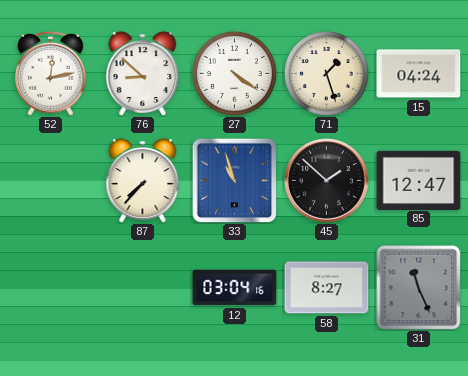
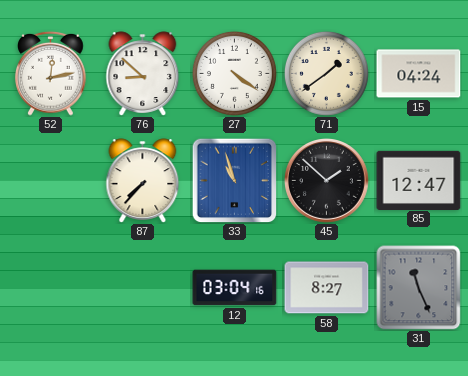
71: 1:27 -> 1:39
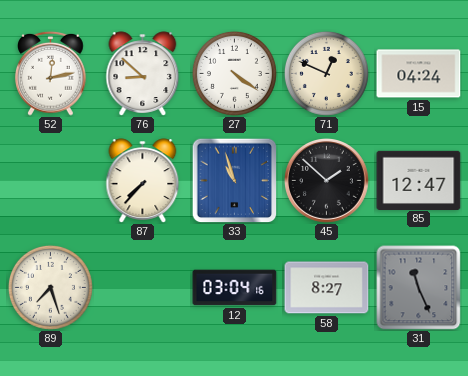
71: 1:39 -> 12:49
89: none -> 7:27
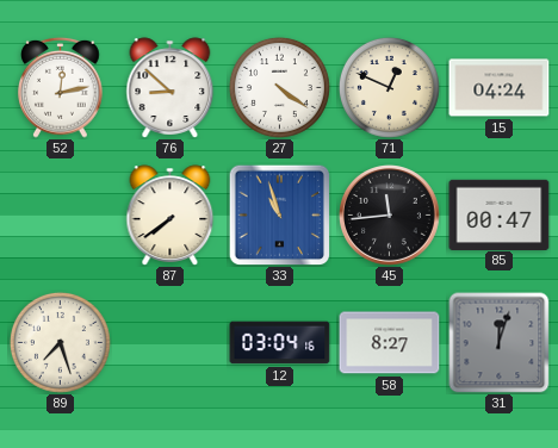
87: 7:37 -> 7:39
45: 1:52 -> 11:44
85: 12:47 -> 00:47
31: 11:26 -> 12:03
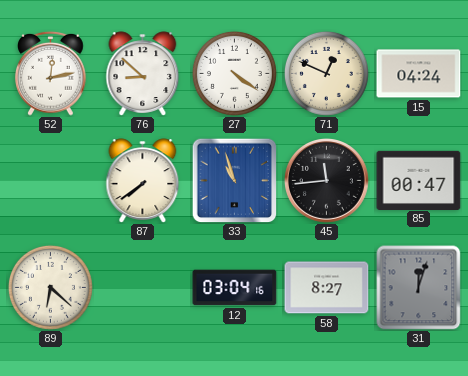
89: 7:27 -> 6:22
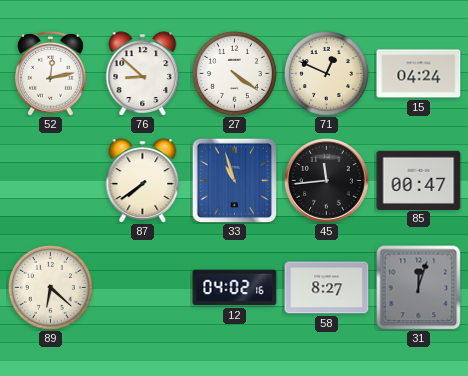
12: 03:04 -> 04:02
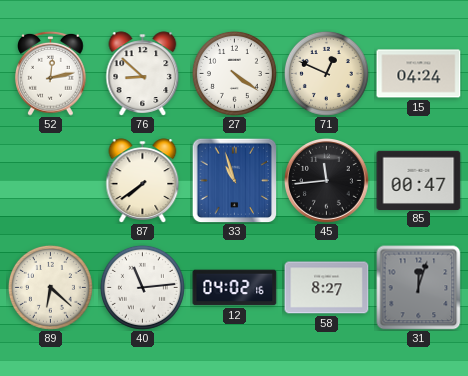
40: none -> 11:14
